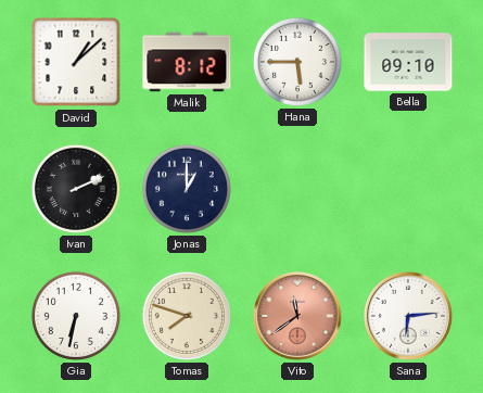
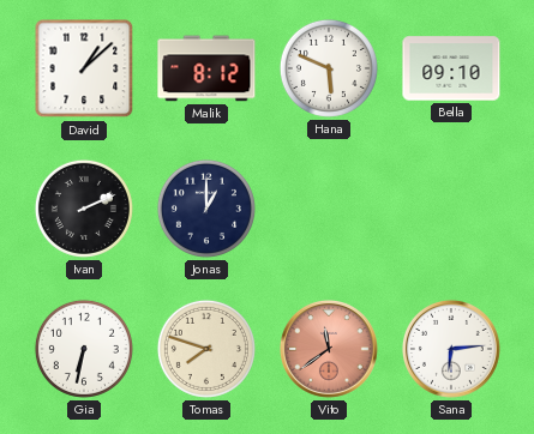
Hana: 5:45 -> 5:49
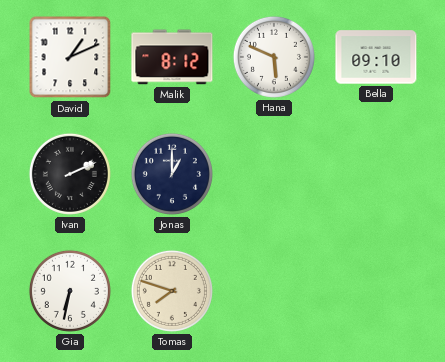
David: 1:08 -> 1:11
Vito: 11:39 -> none
Sana: 6:14 -> none
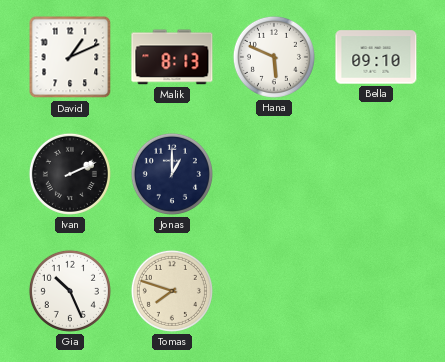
Malik: 8:12 -> 8:13
Gia: 6:32 -> 10:26
